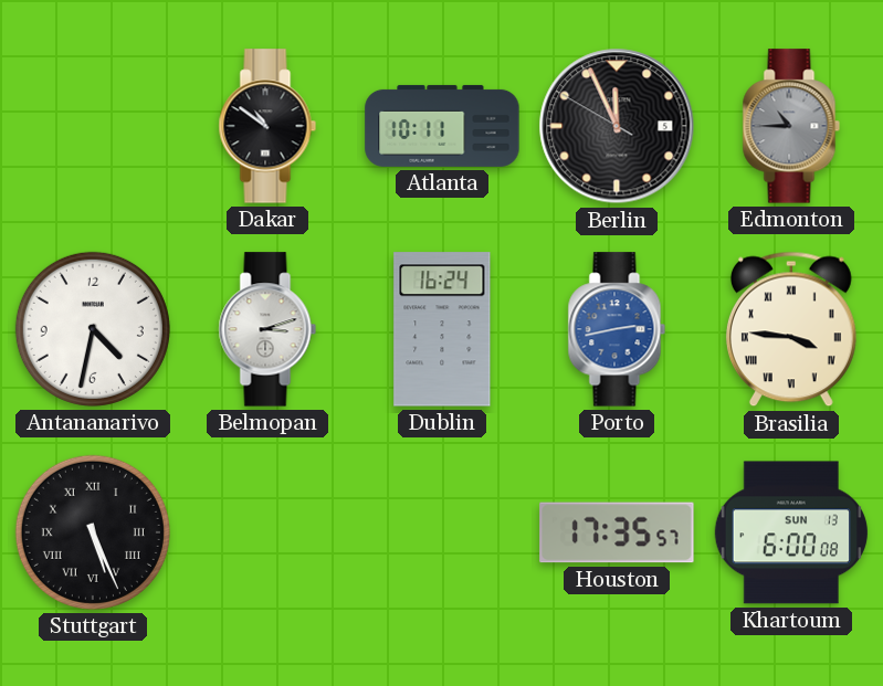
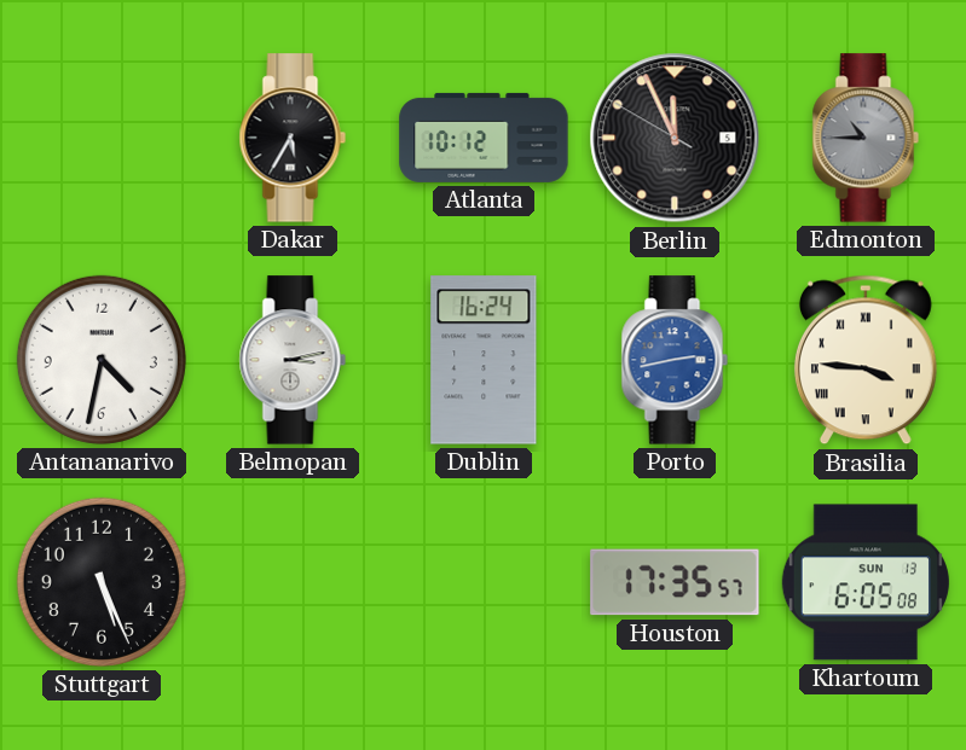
Dakar: 10:51 -> 5:35
Atlanta: 10:11 -> 10:12
Belmopan: 3:12 -> 3:13
Stuttgart numerals: Roman -> Arabic
Khartoum: 6:00 -> 6:05
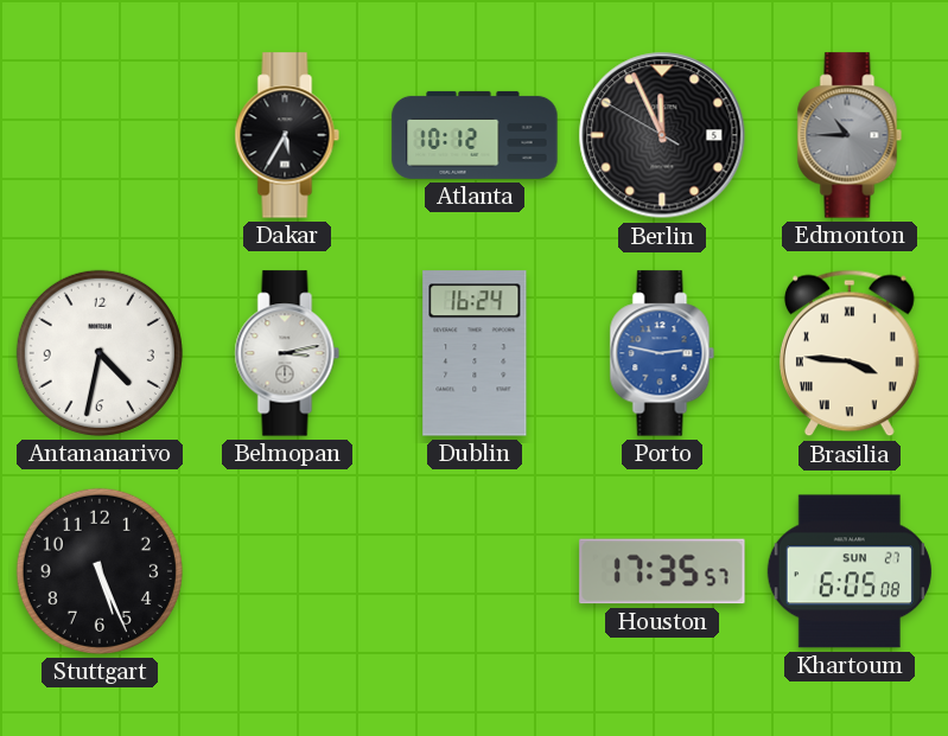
Porto: 2:43 -> 2:47
Khartoum date: SUN 13 -> SUN 27
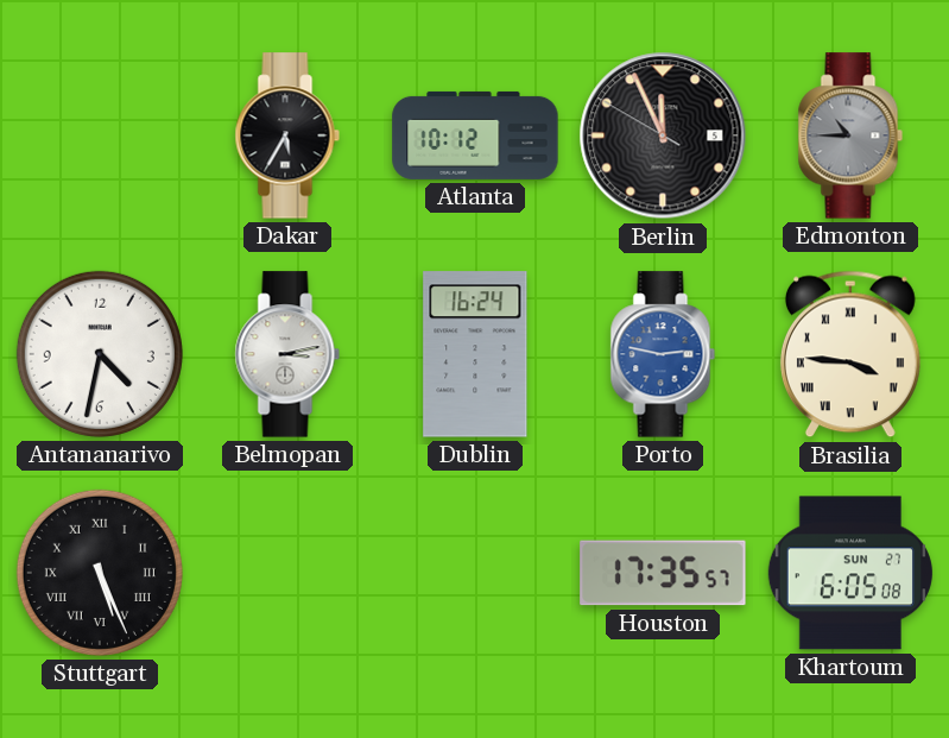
Stuttgart numerals: Arabic -> Roman
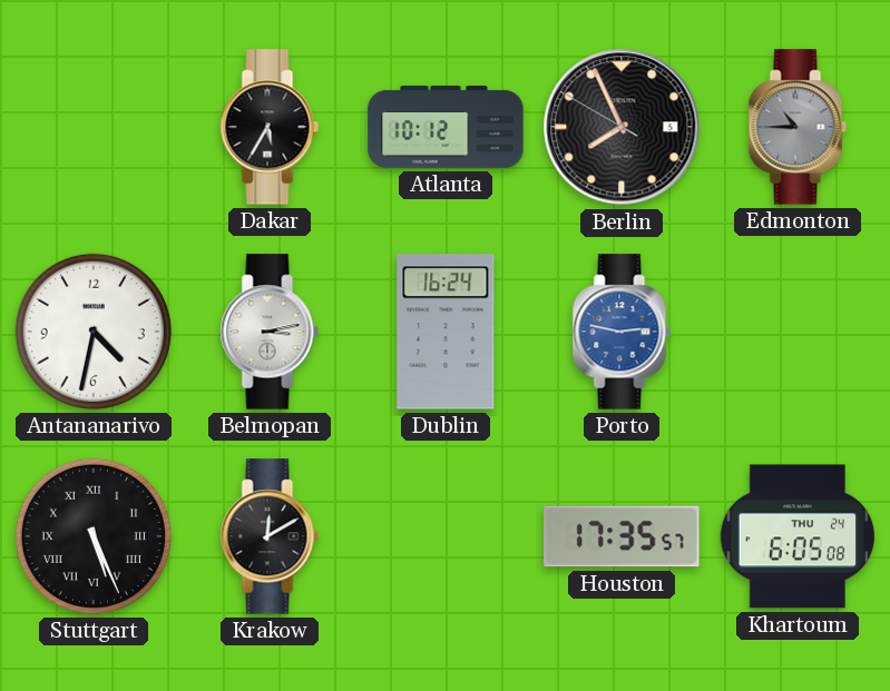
Berlin: 11:55 -> 7:55
Brasilia: 3:46 -> none
Krakow: none -> 12:10
Khartoum date: SUN 27 -> THU 24
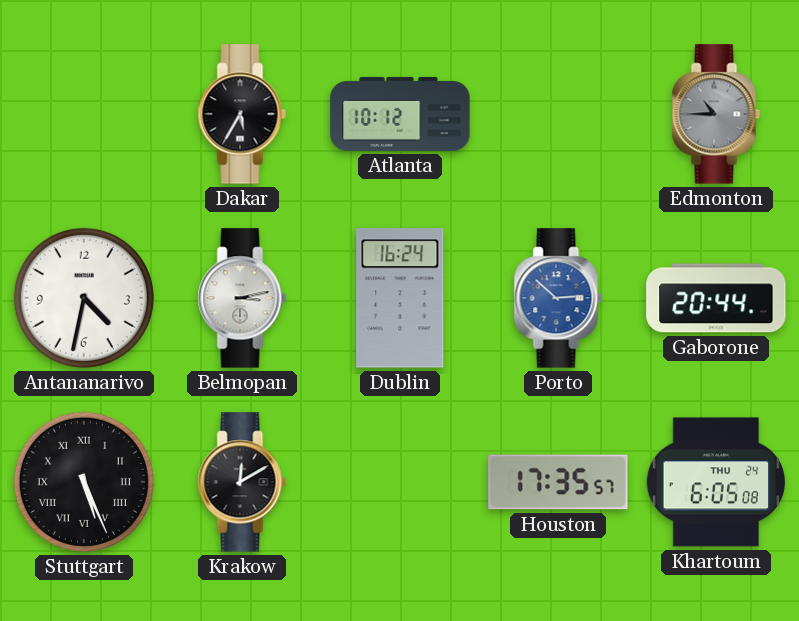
Berlin: 7:55 -> none
Porto: 2:47 -> 2:52
Gaborone: none -> 20:44
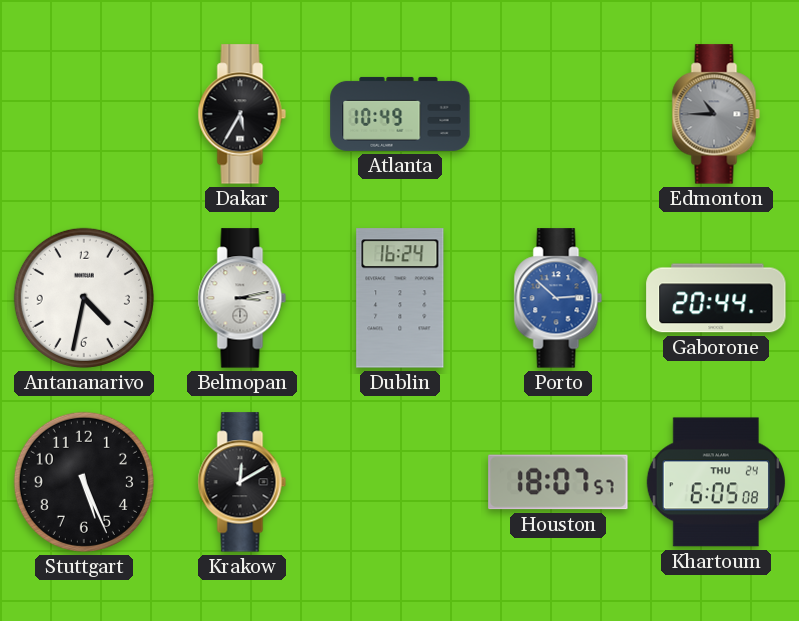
Atlanta: 10:12 -> 10:49
Stuttgart numerals: Roman -> Arabic
Houston: 17:35 -> 18:07
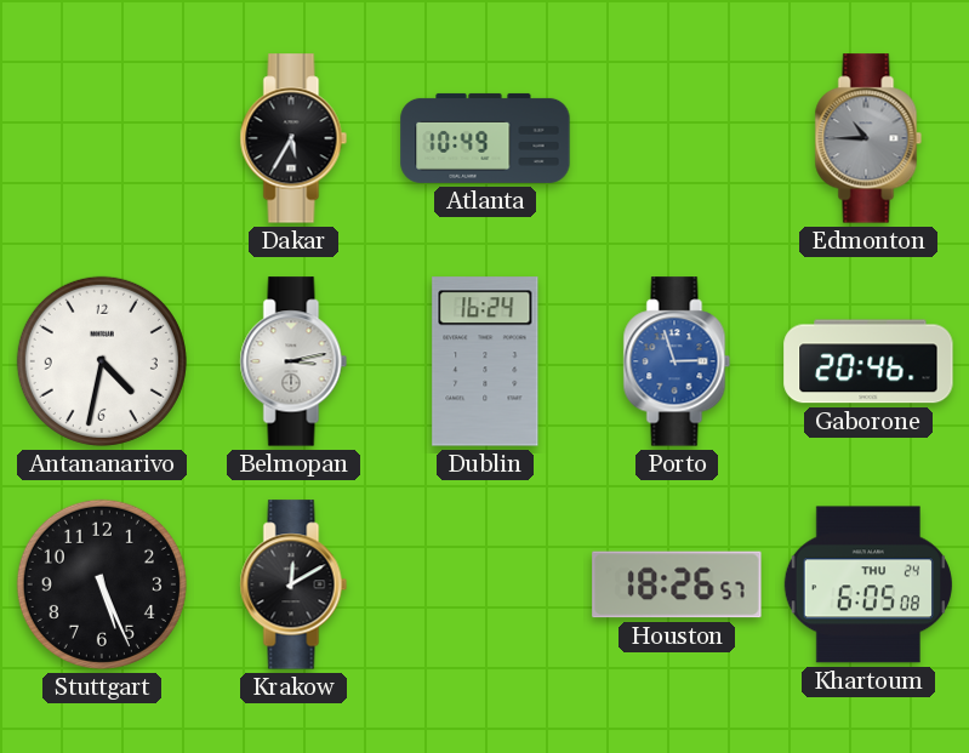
Porto: 2:52 -> 2:57
Gaborone: 20:44 -> 20:46
Houston: 18:07 -> 18:26
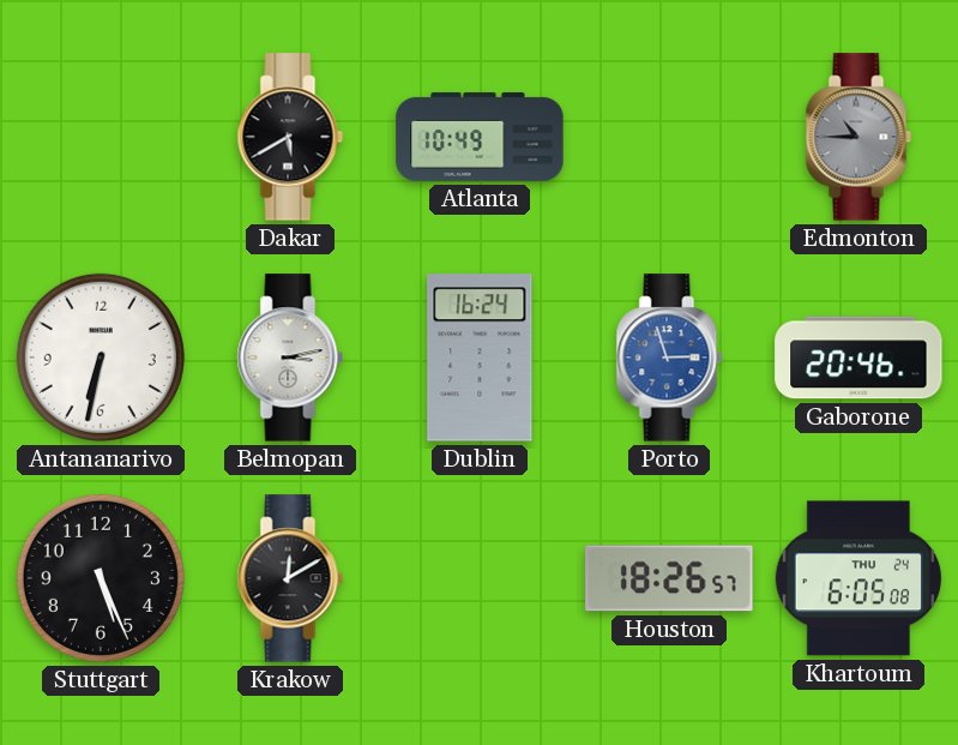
Dakar: 5:35 -> 5:40
Antananarivo: 4:32 -> 6:32
